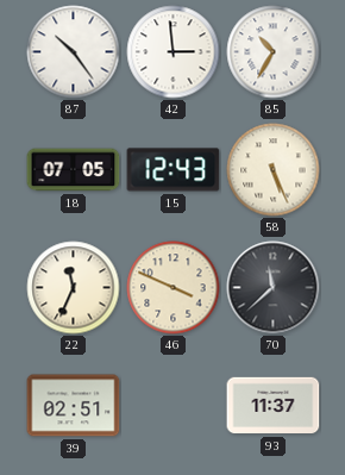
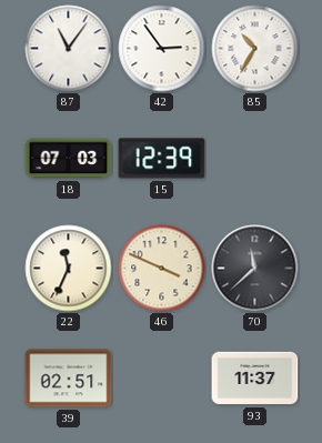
87: 10:24 -> 11:06
42: 2:59 -> 2:54
18: 07:05 -> 07:03
15: 12:43 -> 12:39
58: 5:26 -> none
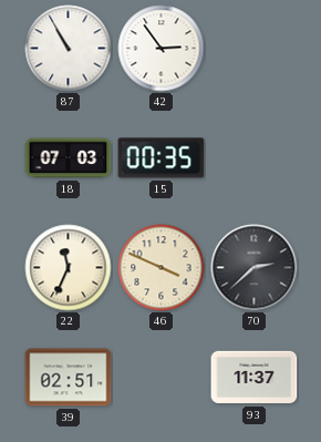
87: 11:06 -> 10:55
85: 10:35 -> none
15: 12:39 -> 00:35
70: 11:38 -> 2:38
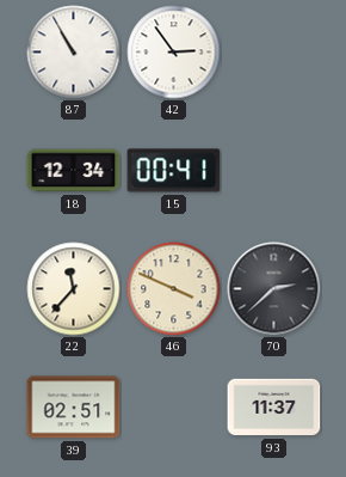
18: 07:03 -> 12:34
15: 00:35 -> 00:41
22: 11:34 -> 11:37
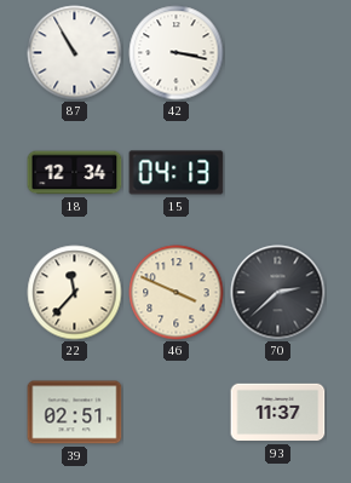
42: 2:54 -> 3:17
15: 00:41 -> 04:13
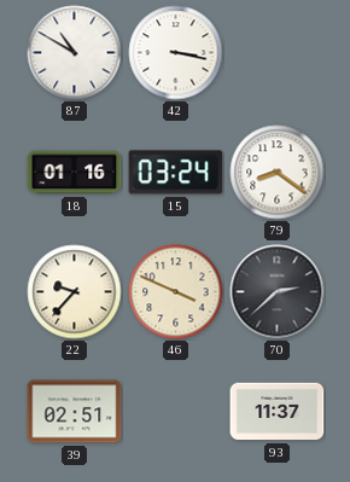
87: 10:55 -> 10:50
18: 12:34 -> 01:16
15: 04:13 -> 03:24
79: none -> 8:21
22: 11:37 -> 9:37
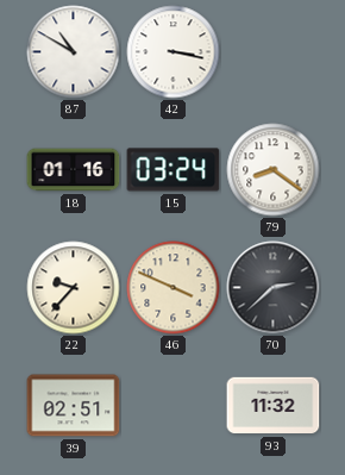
93: 11:37 -> 11:32
